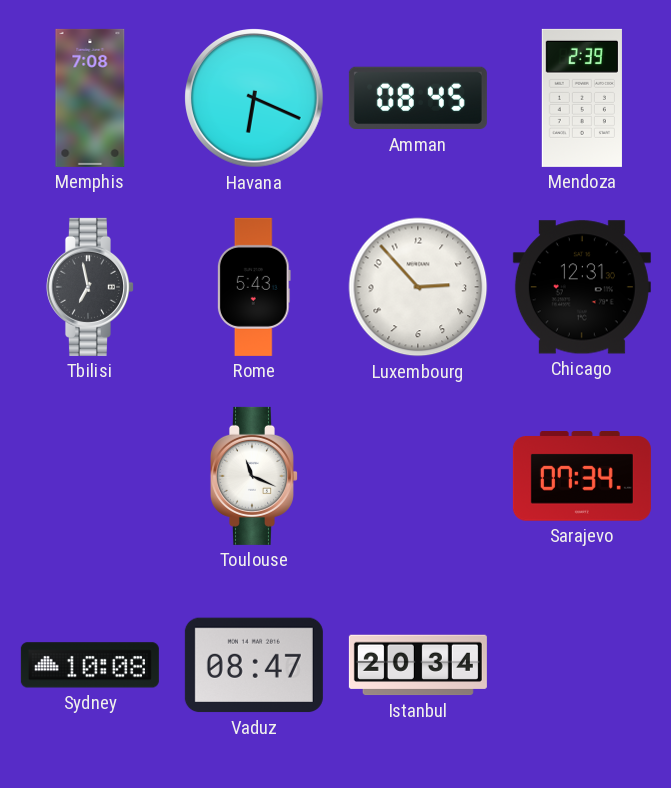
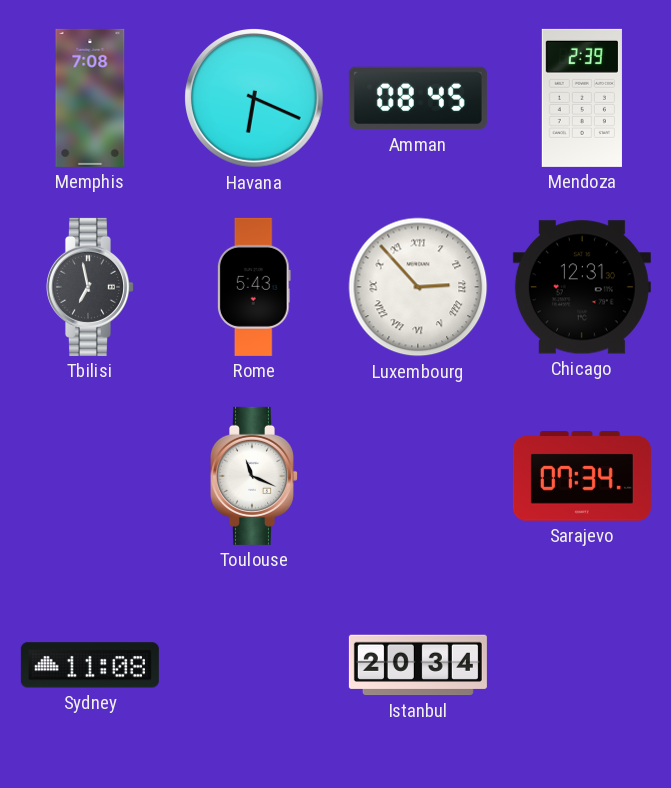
Luxembourg numerals: Arabic -> Roman
Sydney: 10:08 -> 11:08
Vaduz: 08:47 -> none
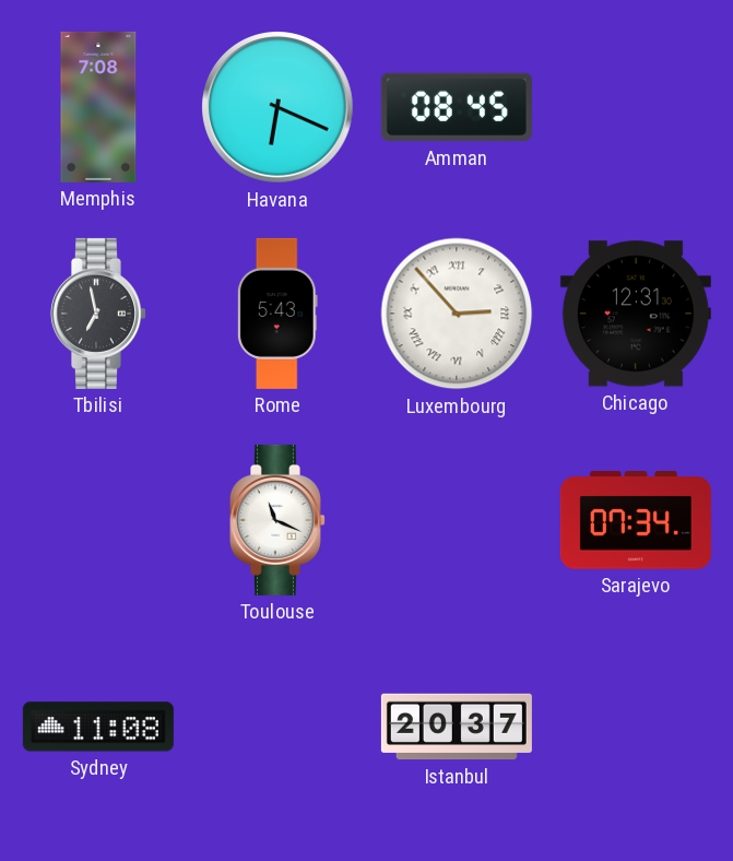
Mendoza: 2:39 -> none
Istanbul: 20:34 -> 20:37
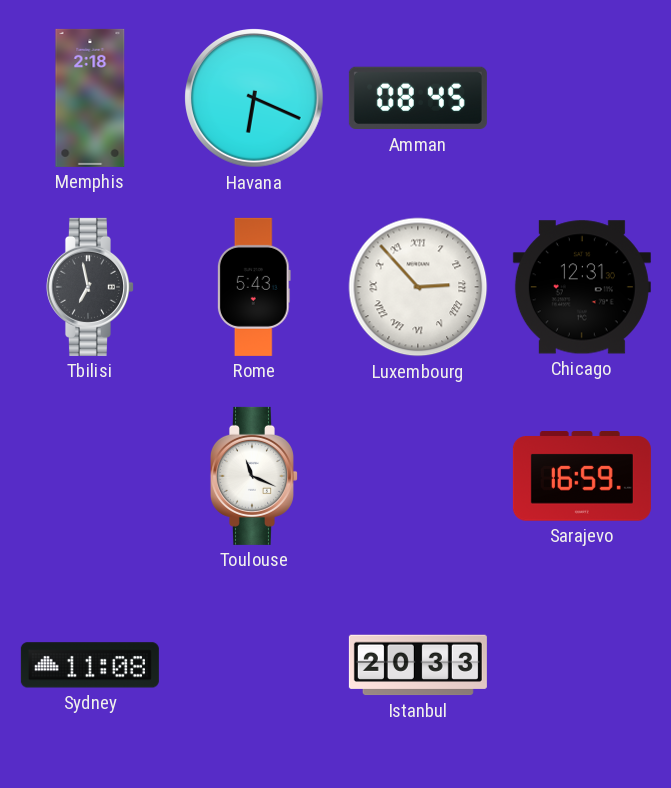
Memphis: 7:08 -> 2:18
Sarajevo: 07:34 -> 16:59
Istanbul: 20:37 -> 20:33
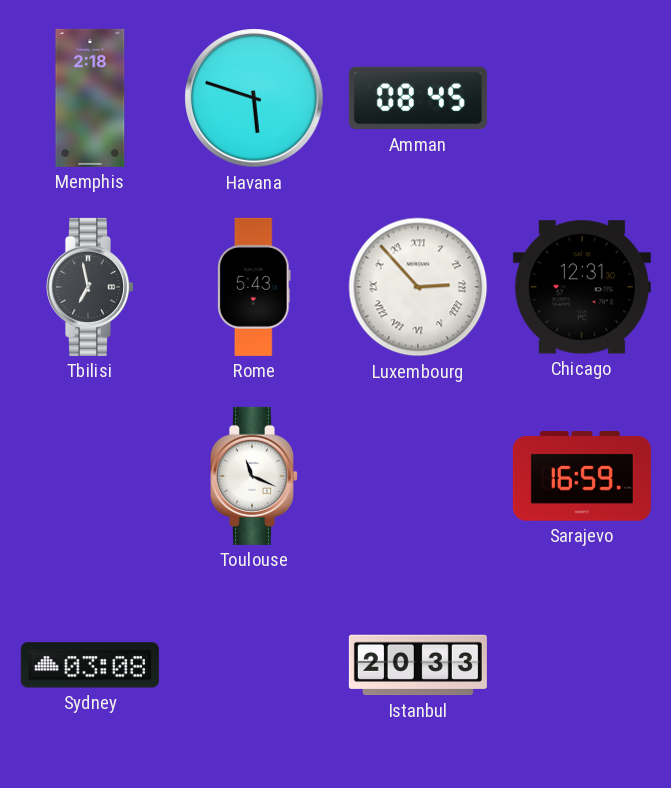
Havana: 6:19 -> 5:48
Sydney: 11:08 -> 03:08
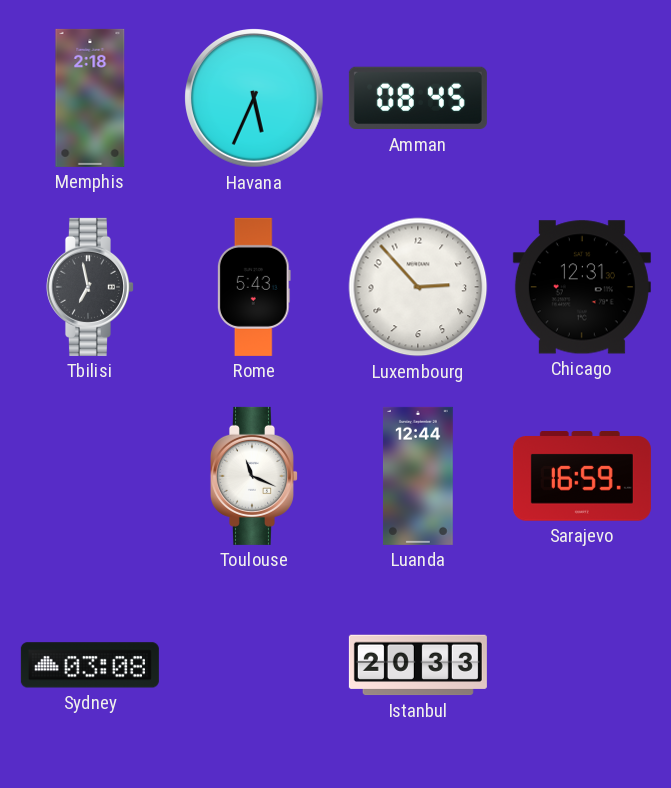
Havana: 5:48 -> 5:34
Luxembourg numerals: Roman -> Arabic
Luanda: none -> 12:44
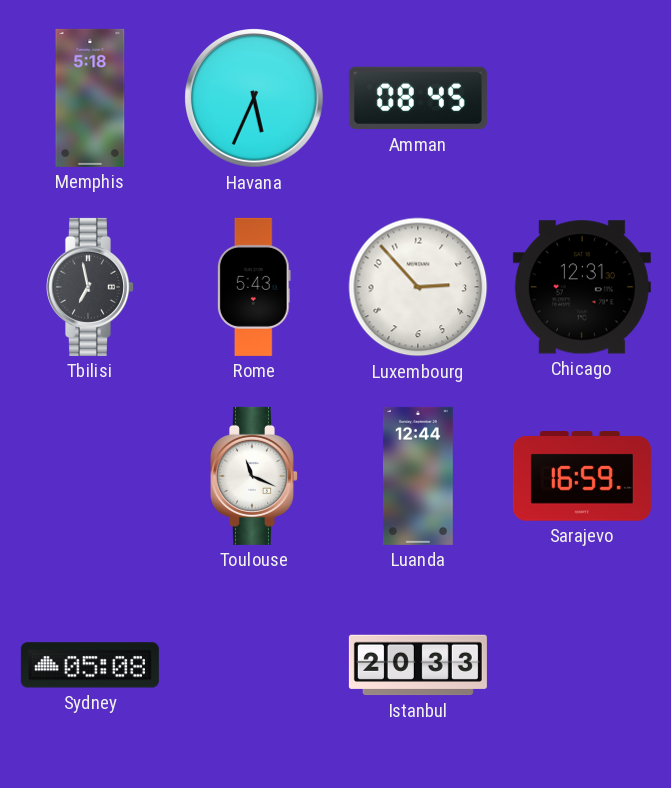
Memphis: 2:18 -> 5:18
Sydney: 03:08 -> 05:08
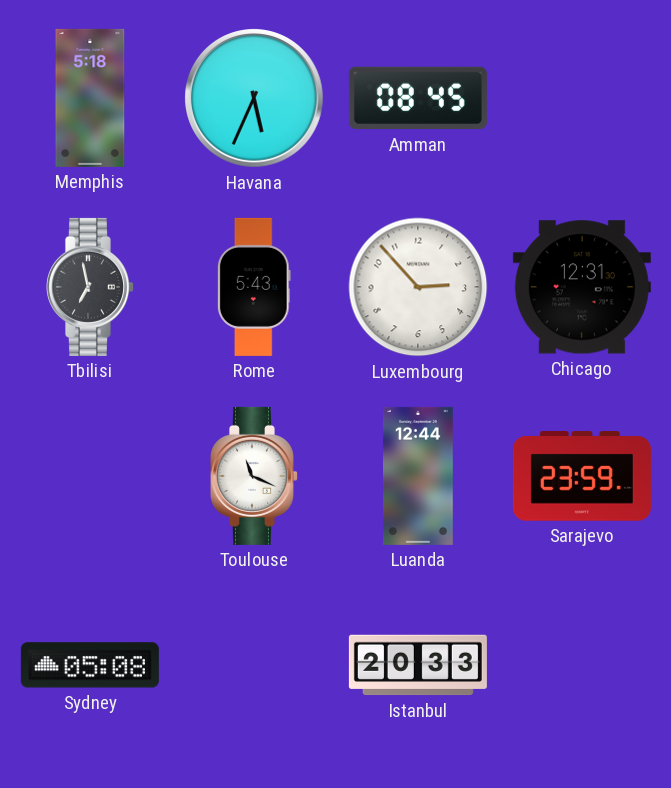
Sarajevo: 16:59 -> 23:59
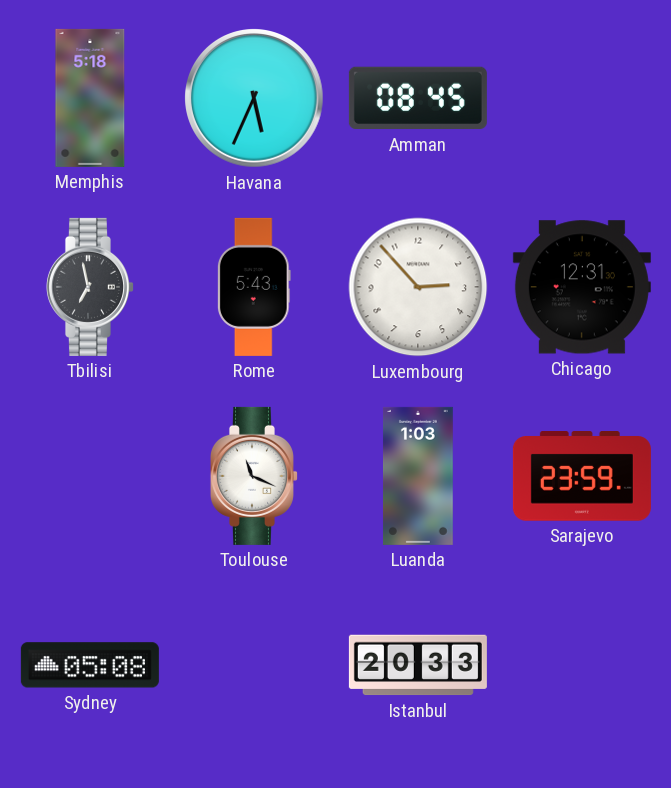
Luanda: 12:44 -> 1:03
